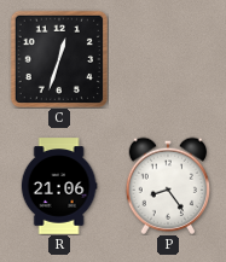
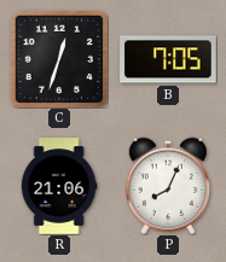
B: none -> 7:05
P: 8:24 -> 8:04
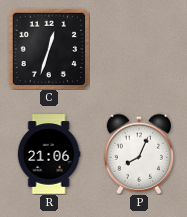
B: 7:05 -> none
